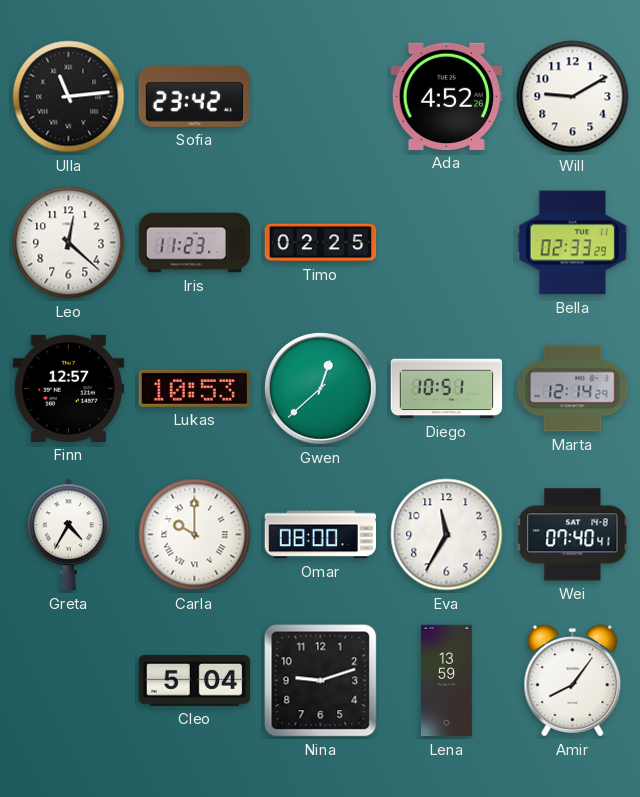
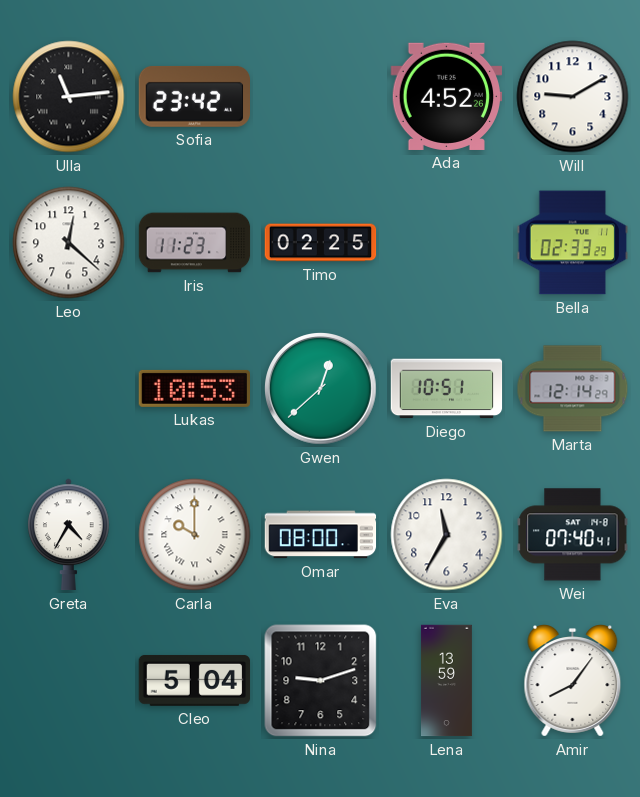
Finn: 12:57 -> none
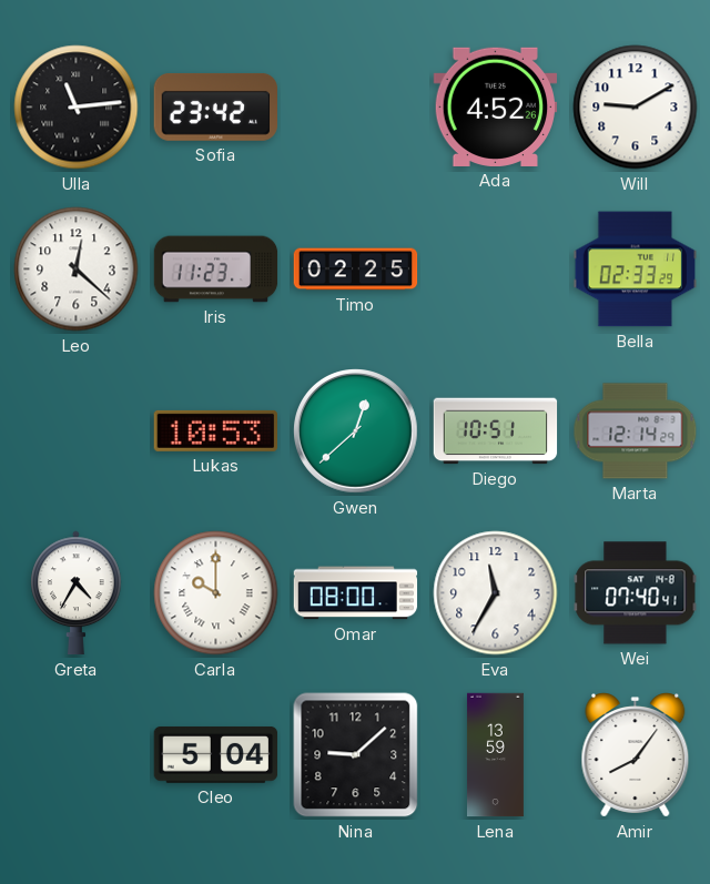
Nina: 9:12 -> 9:08
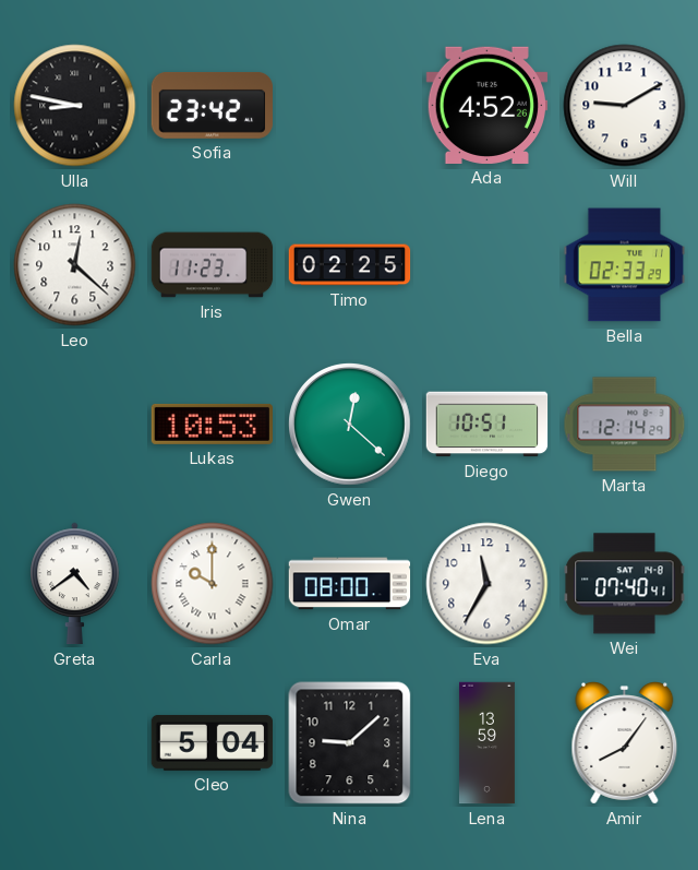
Ulla: 11:14 -> 8:47
Gwen: 12:38 -> 12:22
Greta: 4:35 -> 4:39
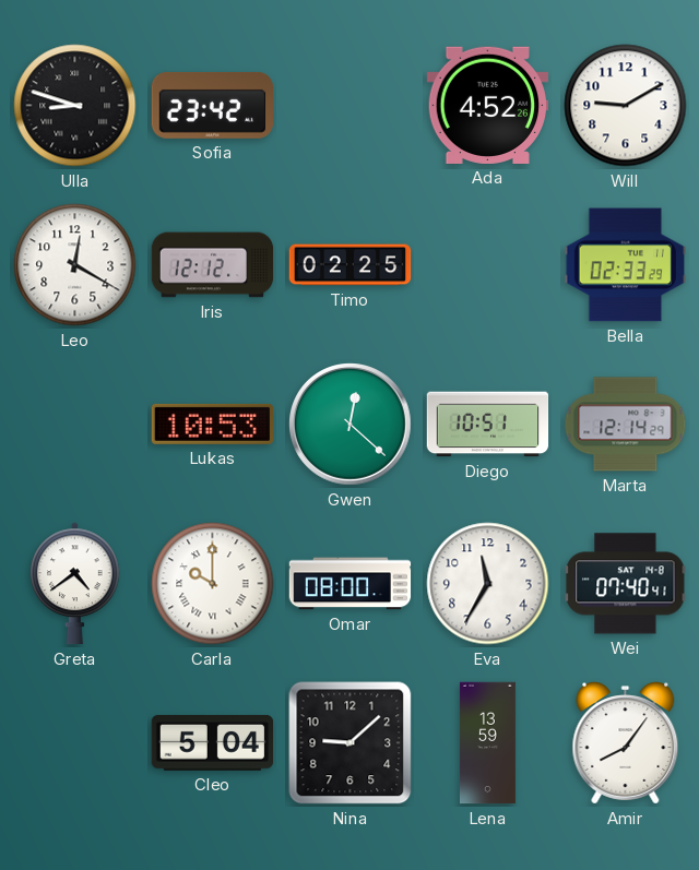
Ulla: 8:47 -> 8:48
Leo: 12:22 -> 12:20
Iris: 11:23 -> 12:12
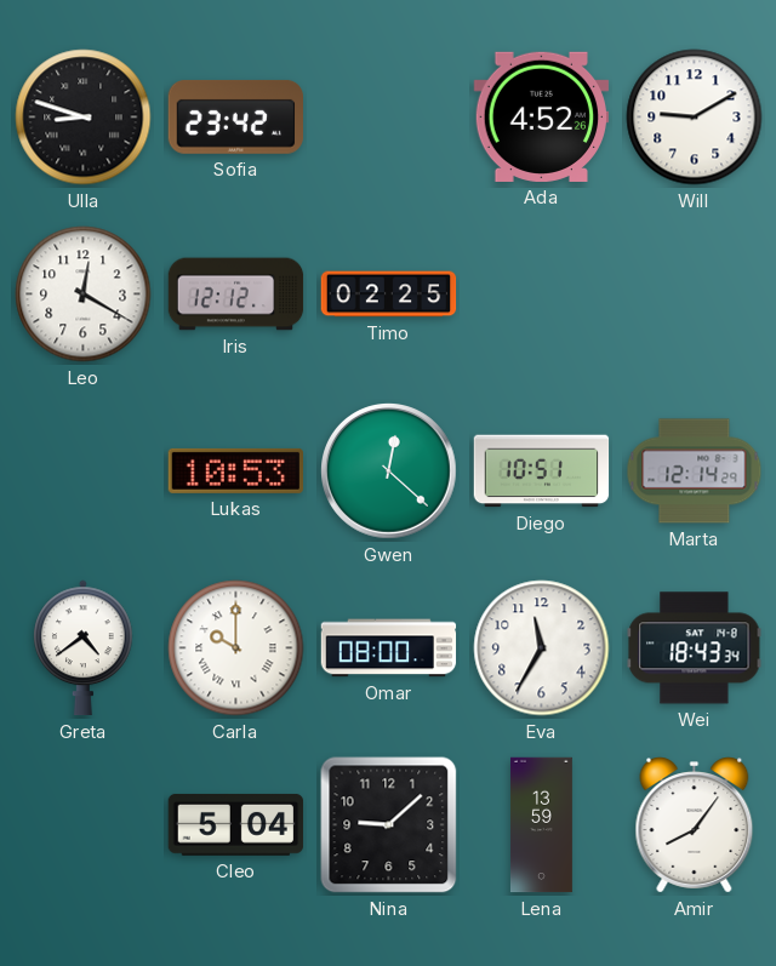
Bella: 02:33 -> none
Wei: 07:40 -> 18:43
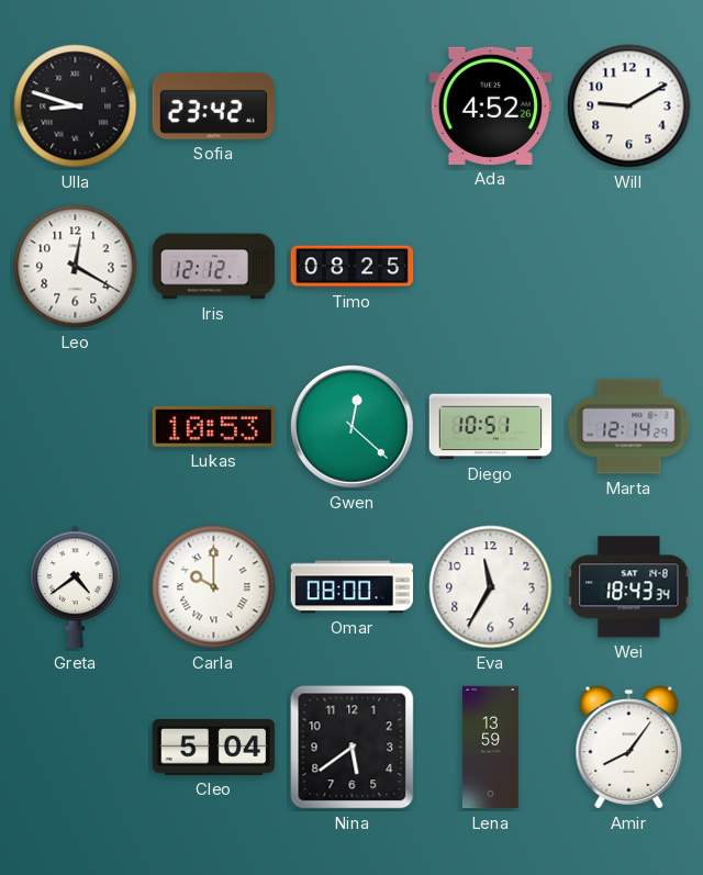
Timo: 02:25 -> 08:25
Nina: 9:08 -> 5:39
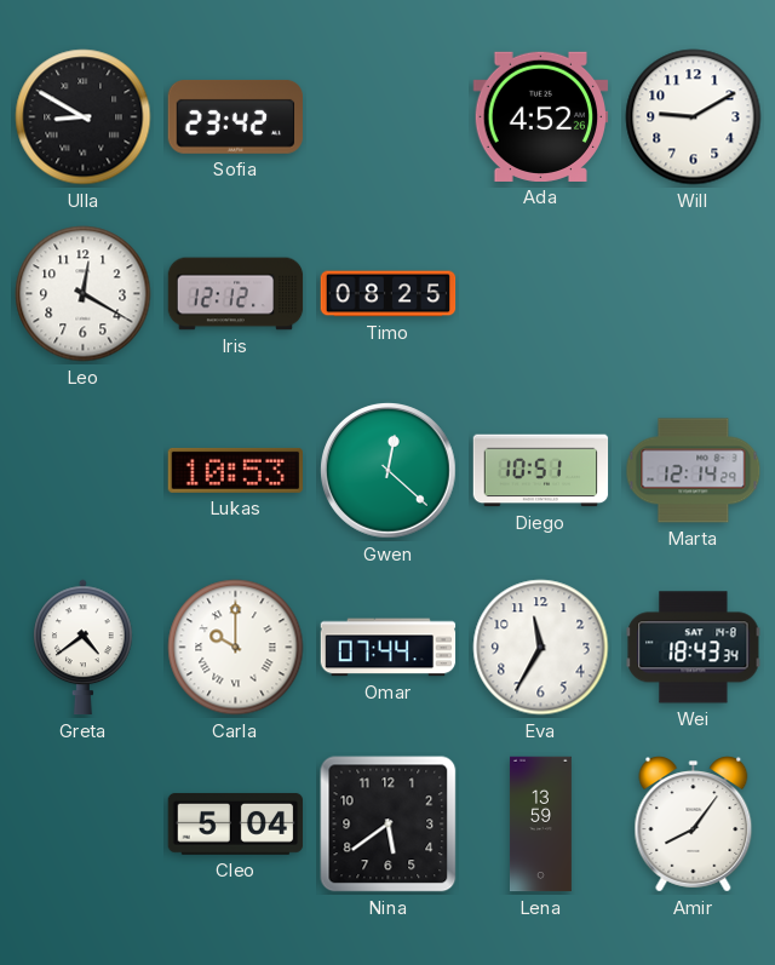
Ulla: 8:48 -> 8:50
Omar: 08:00 -> 07:44
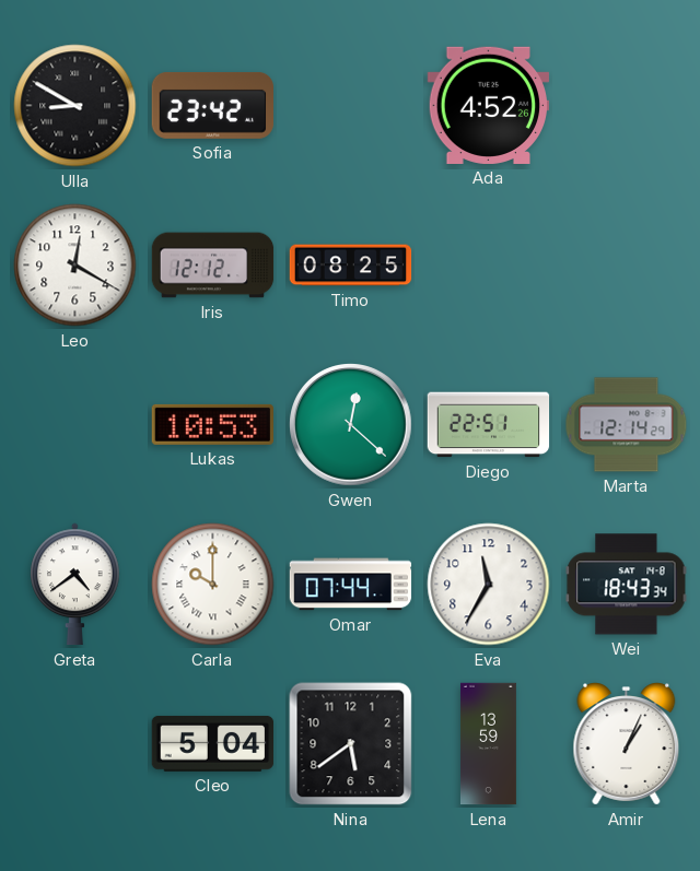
Will: 9:10 -> none
Diego: 10:51 -> 22:51
Amir: 8:06 -> 1:04
